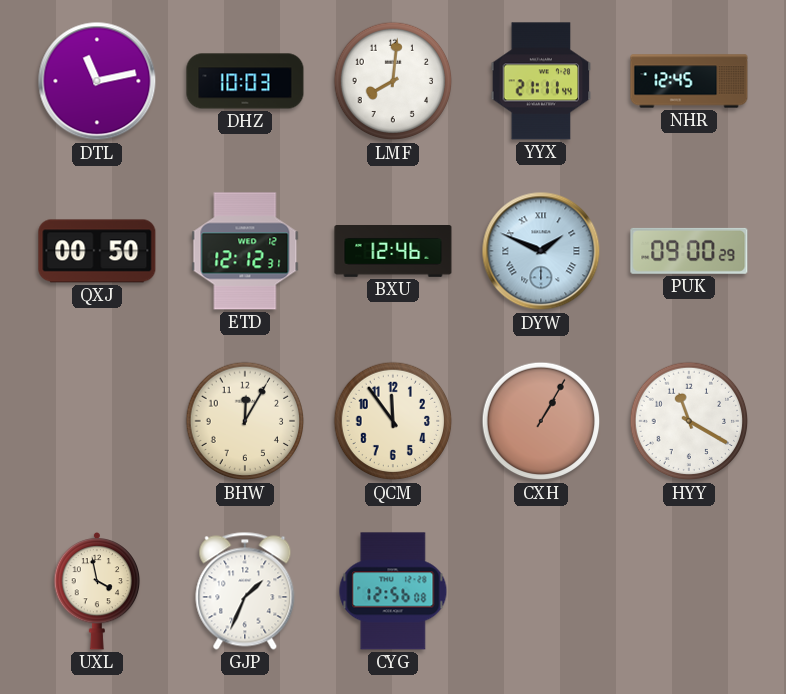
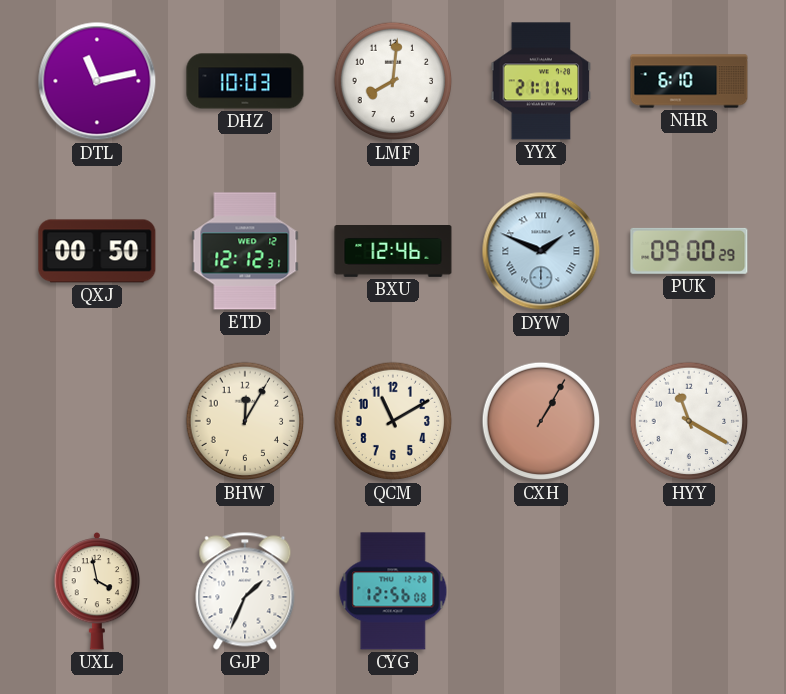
NHR: 12:45 -> 6:10
QCM: 11:54 -> 11:10
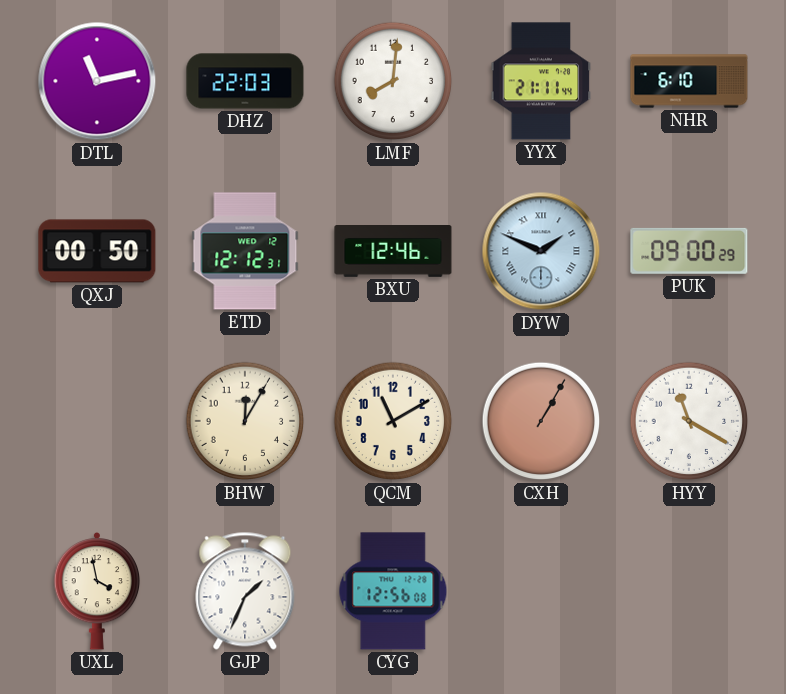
DHZ: 10:03 -> 22:03
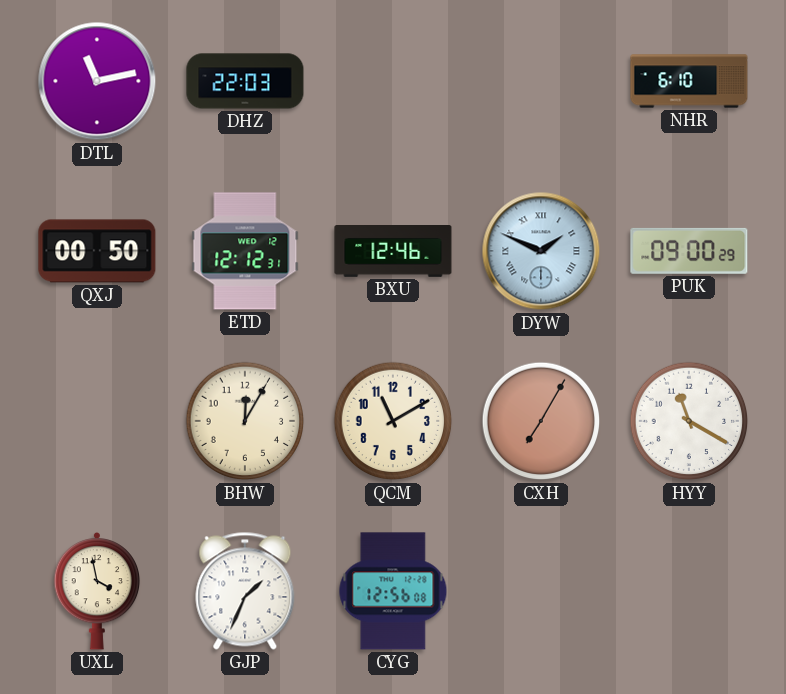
LMF: 8:01 -> none
YYX: 21:11 -> none
CXH: 1:05 -> 7:05
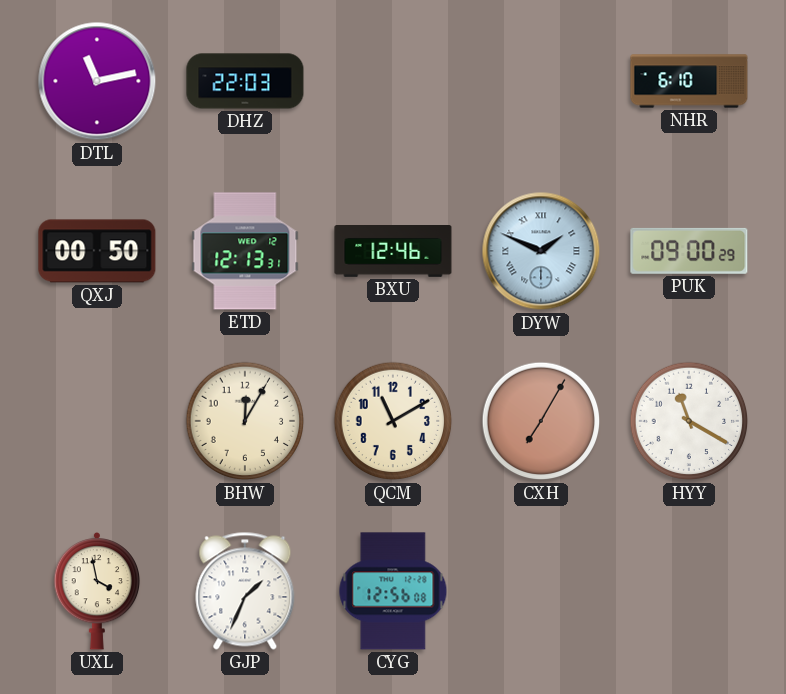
ETD: 12:12 -> 12:13
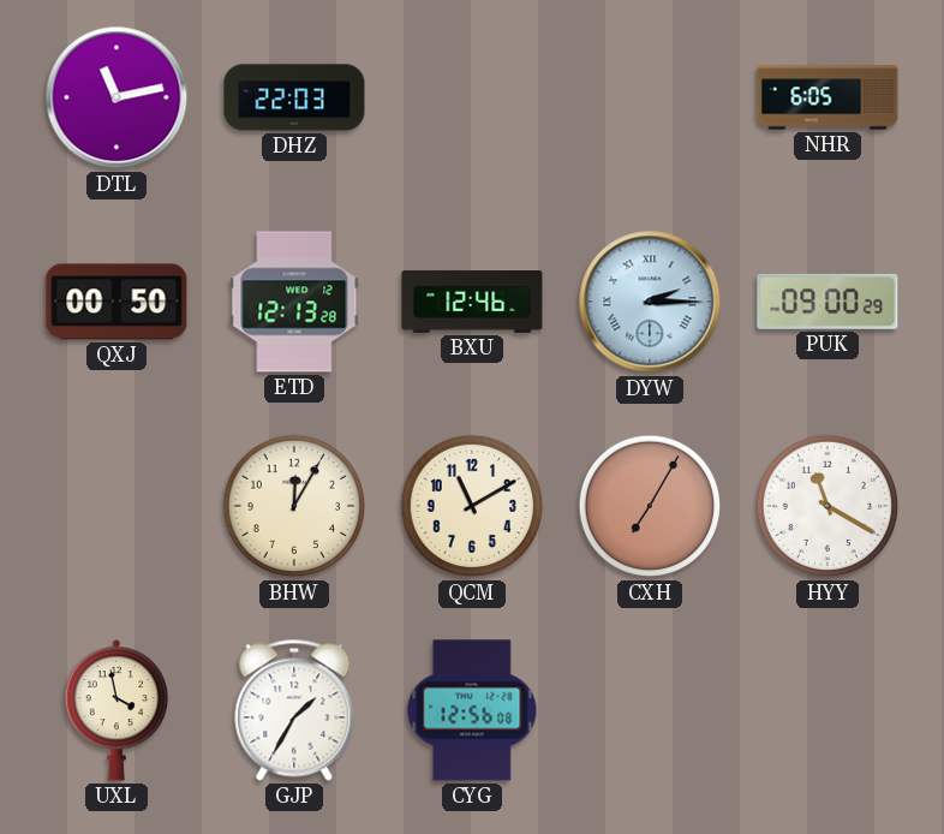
NHR: 6:10 -> 6:05
ETD: 12:13:31 -> 12:13:28
DYW: 1:49 -> 2:15
GJP: 1:34 -> 1:35
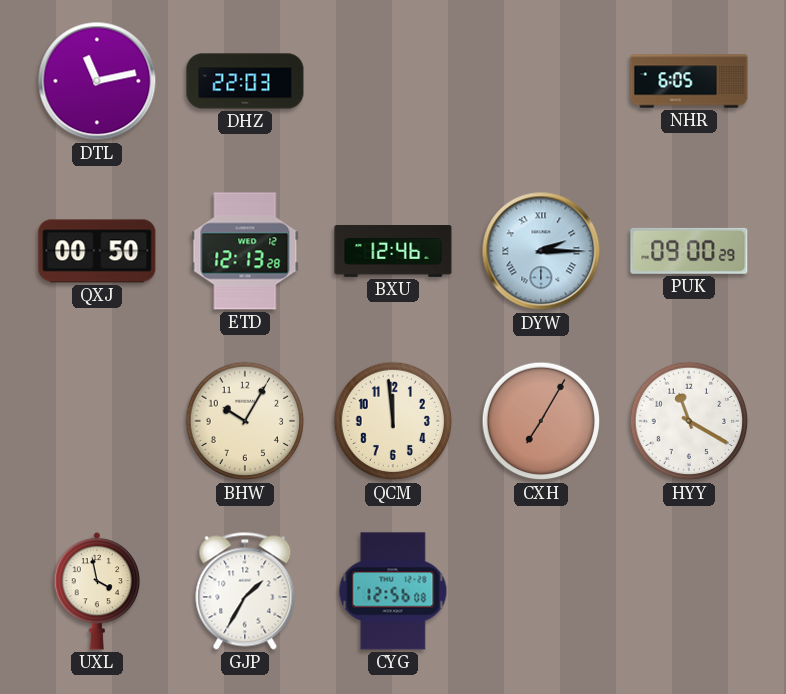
BHW: 12:05 -> 10:05
QCM: 11:10 -> 11:59
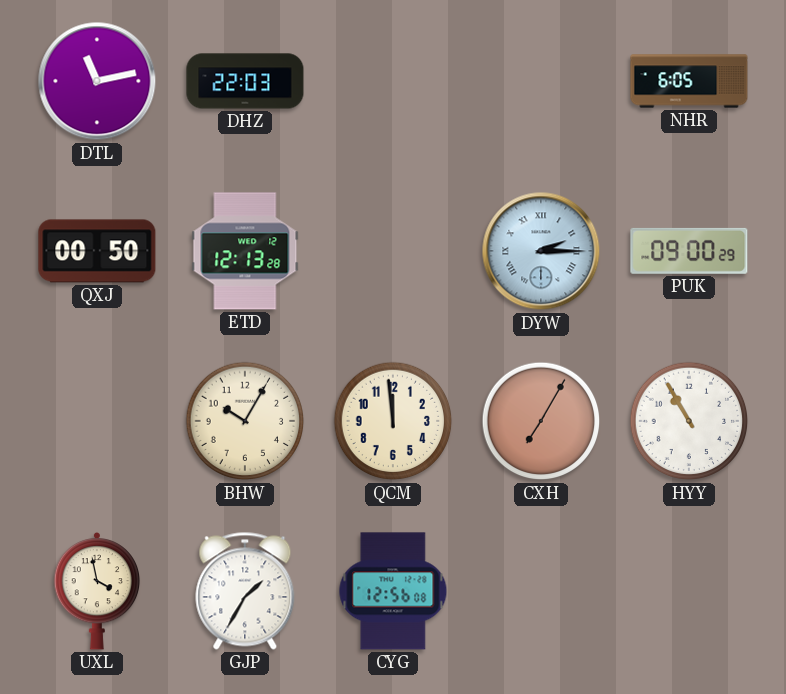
BXU: 12:46 -> none
HYY: 11:20 -> 10:55
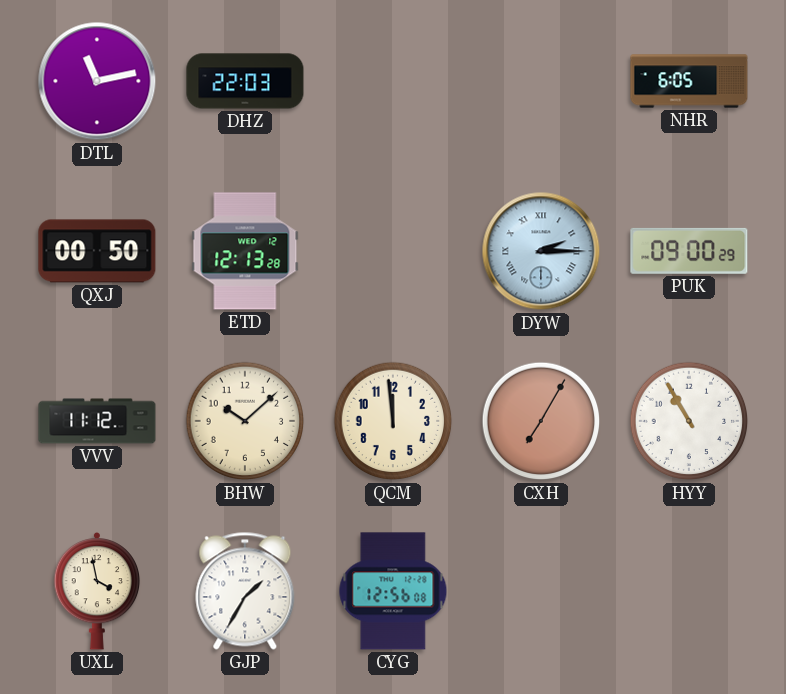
VVV: none -> 11:12
BHW: 10:05 -> 10:08
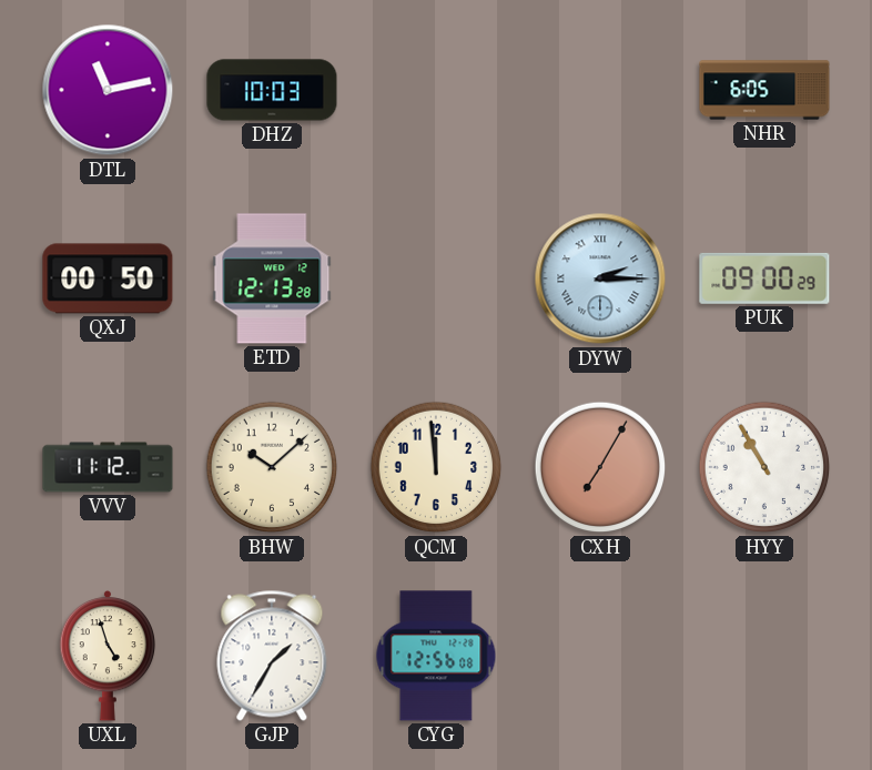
DHZ: 22:03 -> 10:03
UXL: 3:58 -> 4:57
